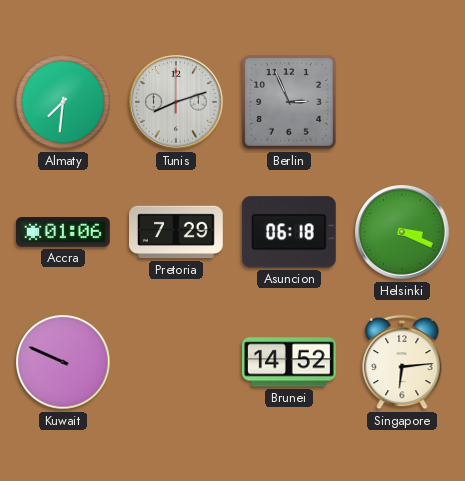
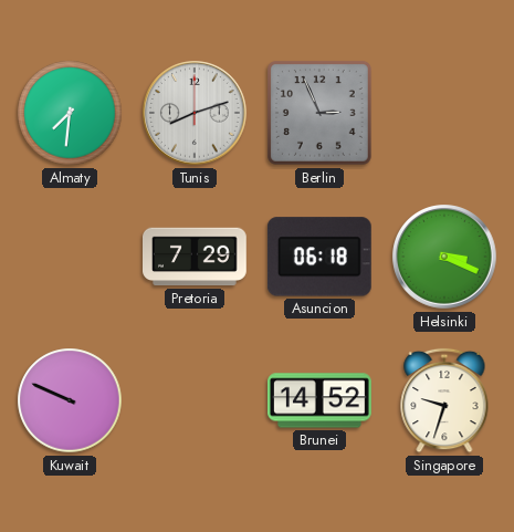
Accra: 01:06 -> none
Singapore: 6:14 -> 9:33
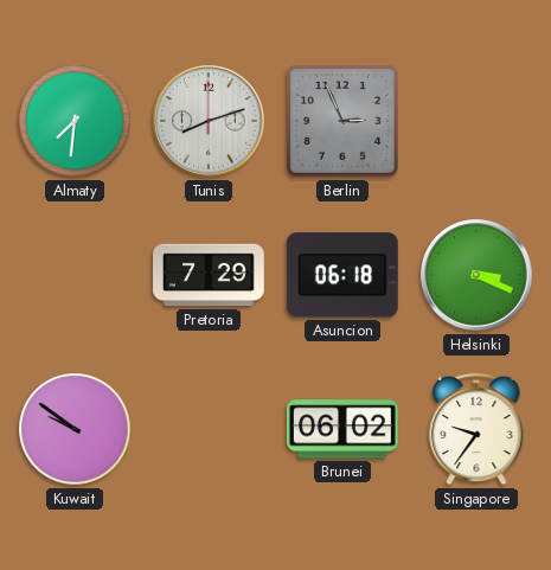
Kuwait: 9:49 -> 9:51
Brunei: 14:52 -> 06:02
Singapore: 9:33 -> 9:36
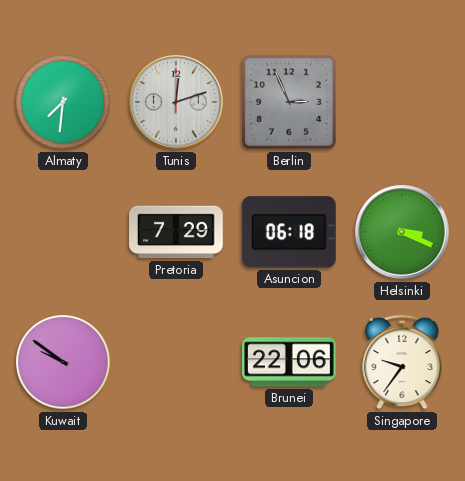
Tunis: 8:12 -> 12:12
Brunei: 06:02 -> 22:06
